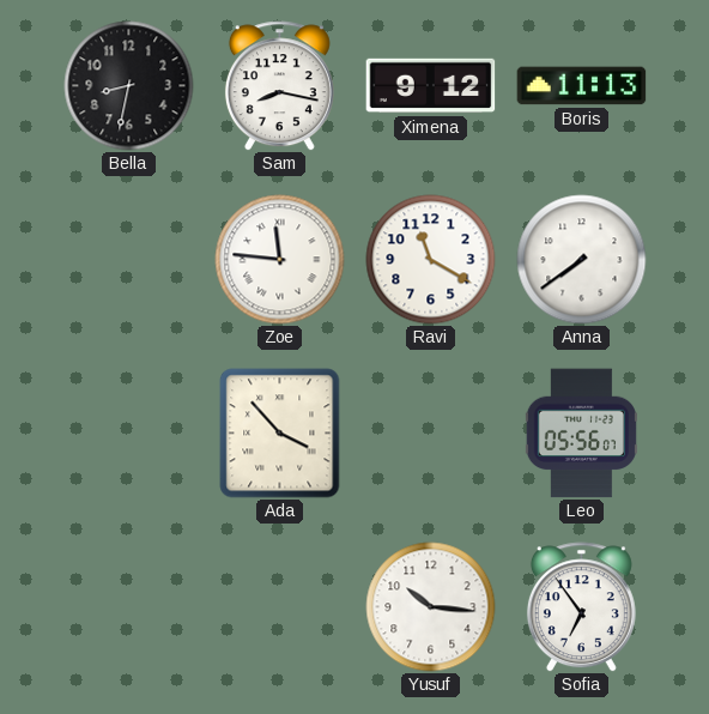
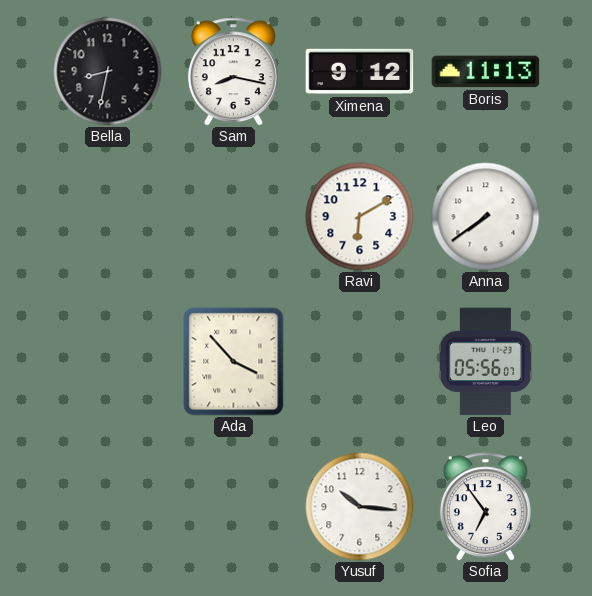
Zoe: 11:46 -> none
Ravi: 11:20 -> 6:10
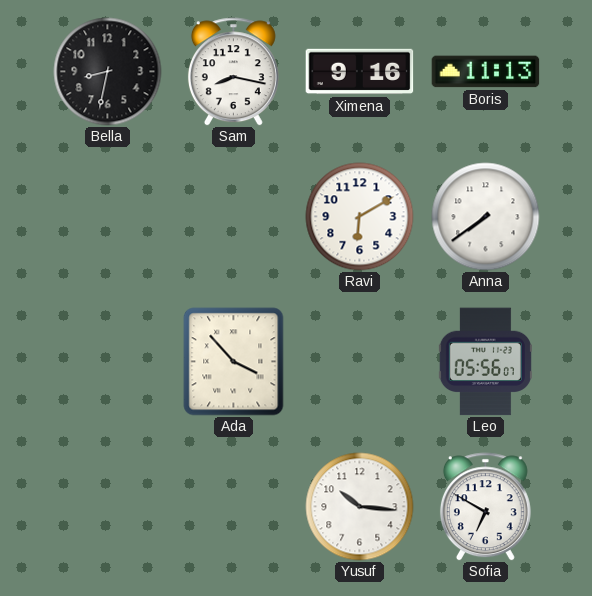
Ximena: 9:12 -> 9:16
Sofia: 6:54 -> 6:50
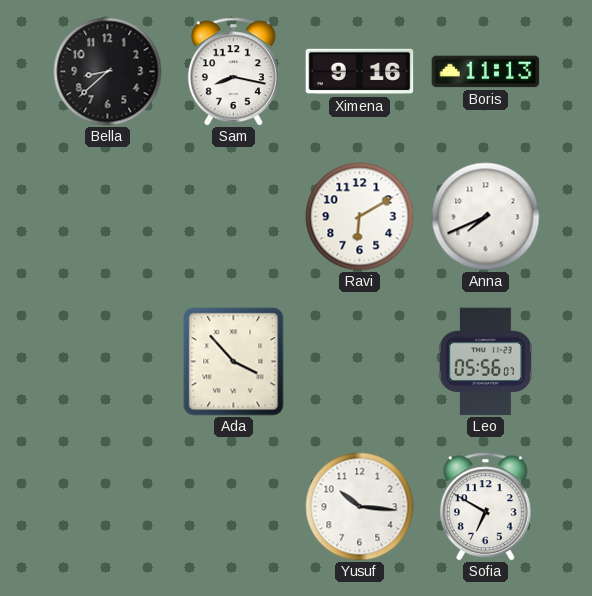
Bella: 8:32 -> 8:38
Anna: 7:39 -> 7:41
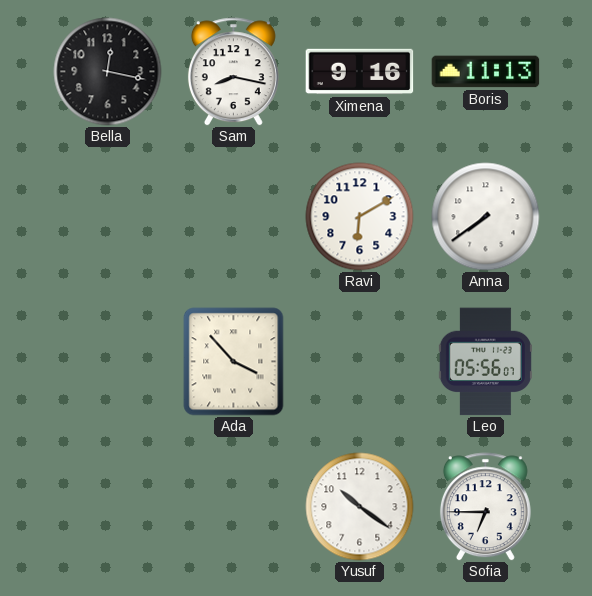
Bella: 8:38 -> 12:17
Anna: 7:41 -> 7:39
Yusuf: 10:16 -> 10:21
Sofia: 6:50 -> 6:45
